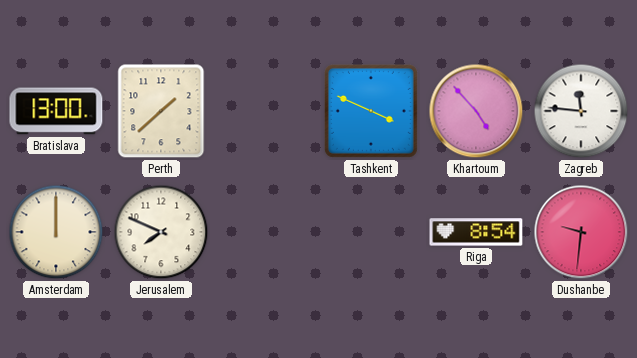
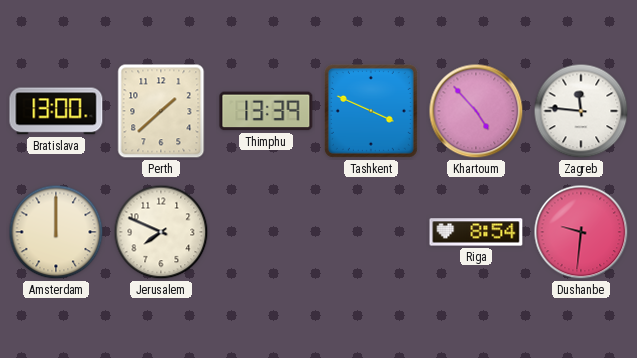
Thimphu: none -> 13:39
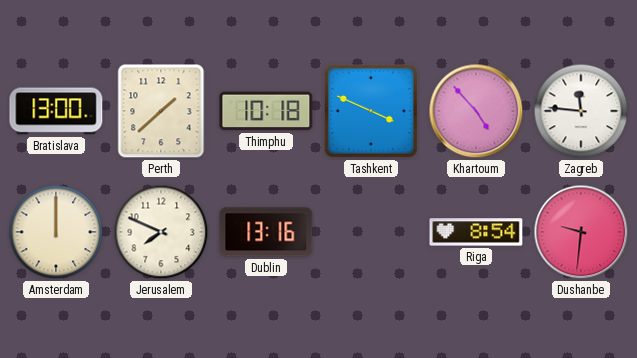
Thimphu: 13:39 -> 10:18
Dublin: none -> 13:16
